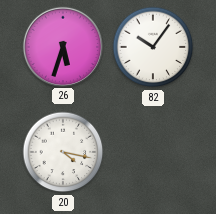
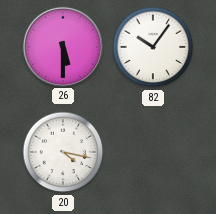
26: 5:33 -> 5:30
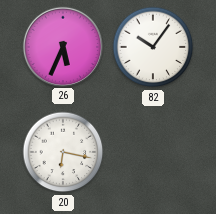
26: 5:30 -> 5:34
20: 4:17 -> 6:17
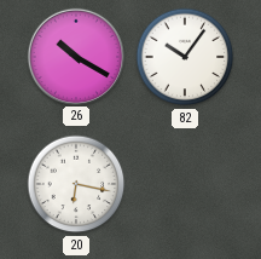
26: 5:34 -> 10:20
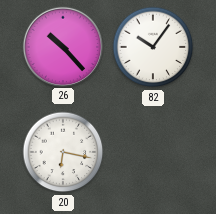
26: 10:20 -> 10:23
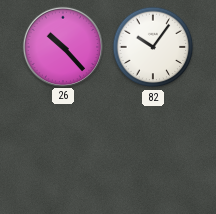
20: 6:17 -> none
